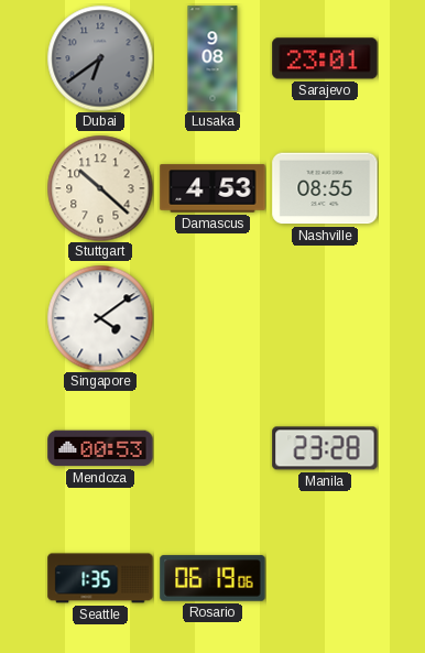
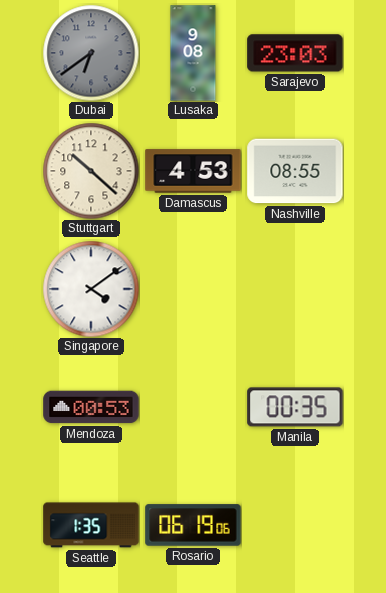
Sarajevo: 23:01 -> 23:03
Manila: 23:28 -> 00:35
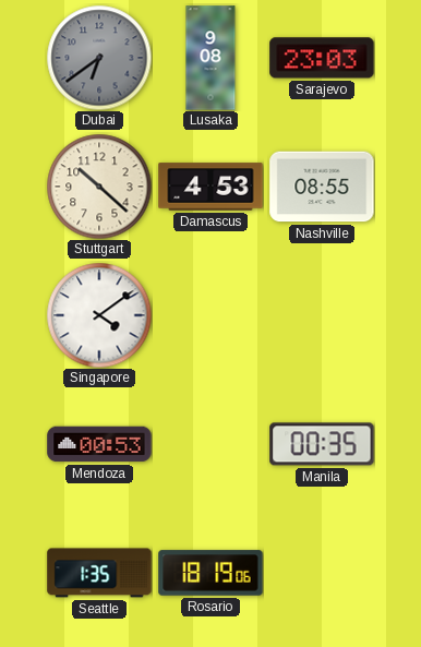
Rosario: 06:19 -> 18:19
